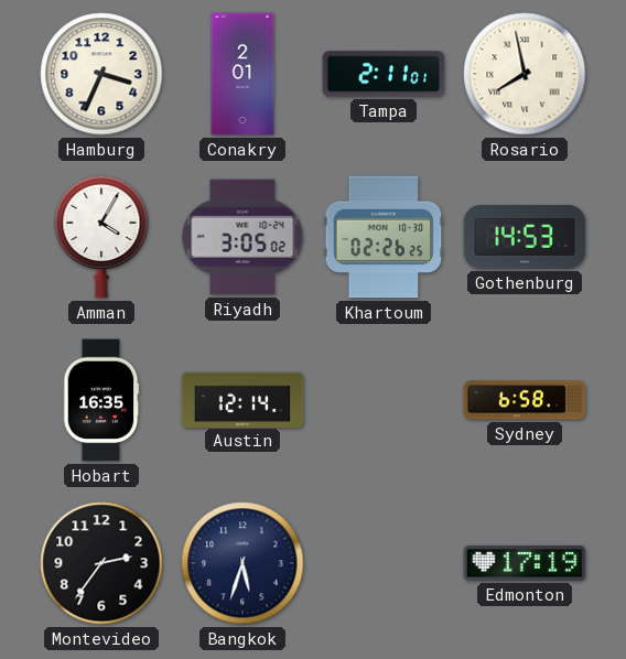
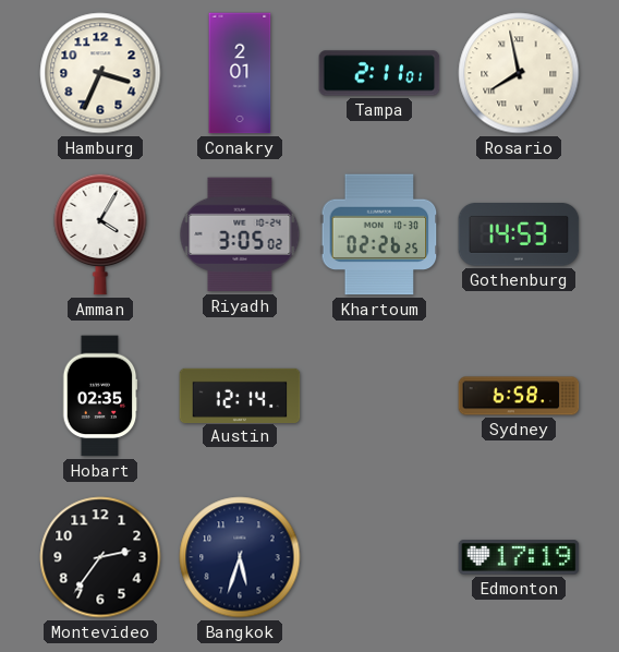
Hobart: 16:35 -> 02:35
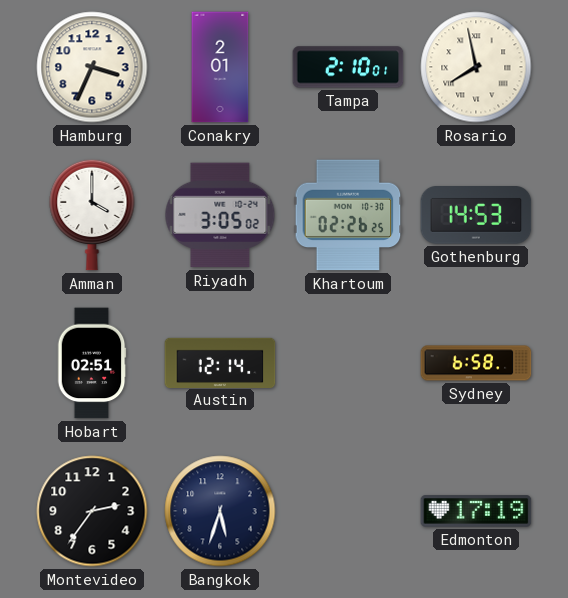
Tampa: 2:11 -> 2:10
Amman: 4:05 -> 4:00
Hobart: 02:35 -> 02:51
